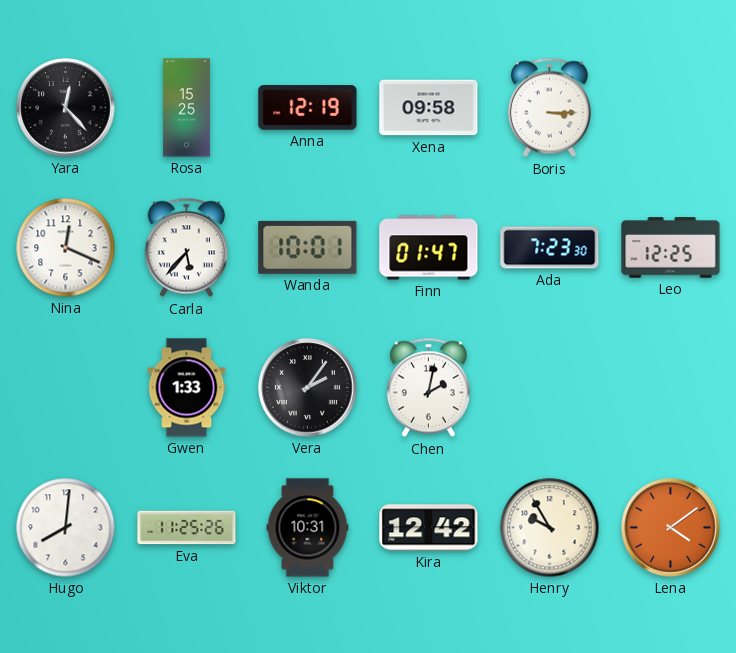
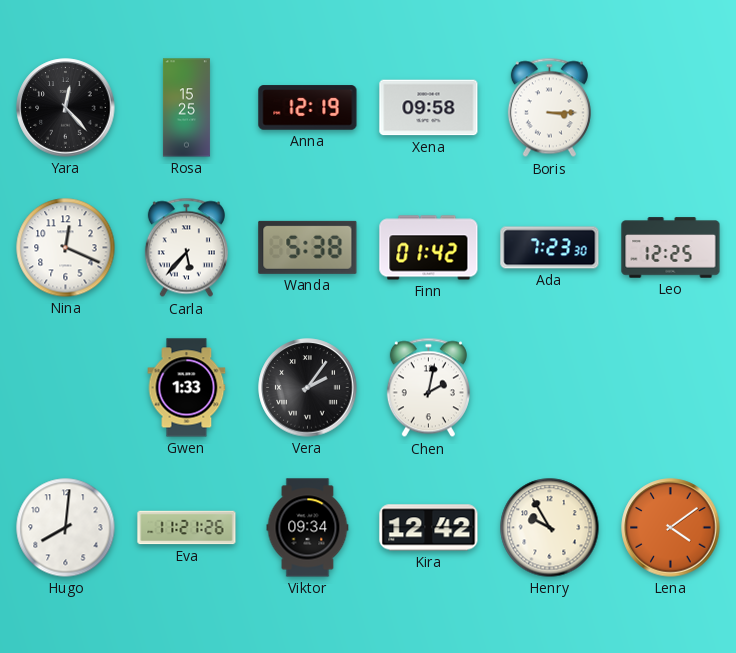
Wanda: 10:01 -> 5:38
Finn: 01:47 -> 01:42
Eva: 11:25 -> 11:21
Viktor: 10:31 -> 09:34
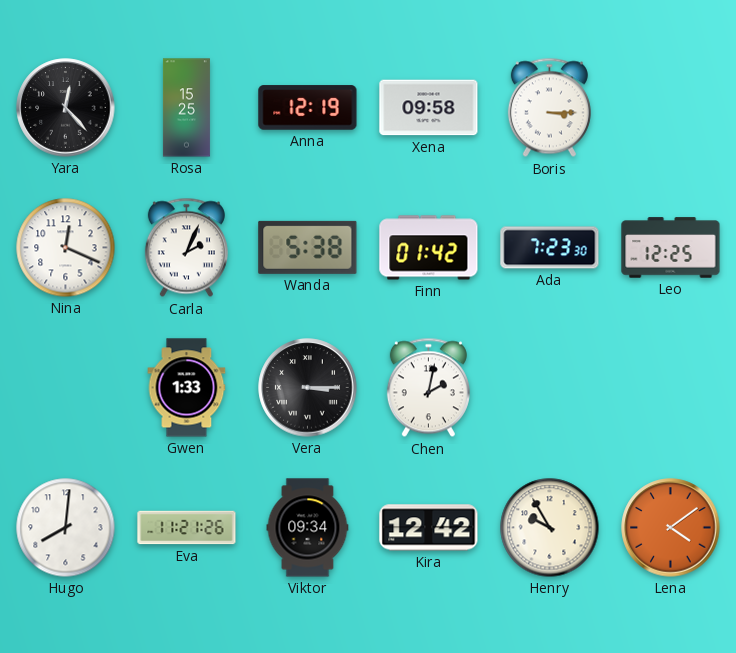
Carla: 5:37 -> 2:04
Vera: 2:06 -> 3:15
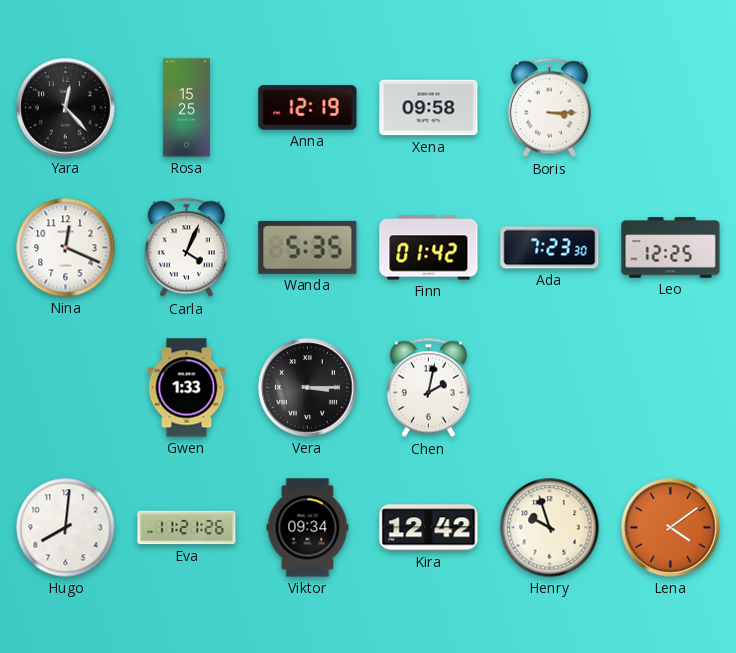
Carla: 2:04 -> 4:04
Wanda: 5:38 -> 5:35
Henry: 9:55 -> 9:57
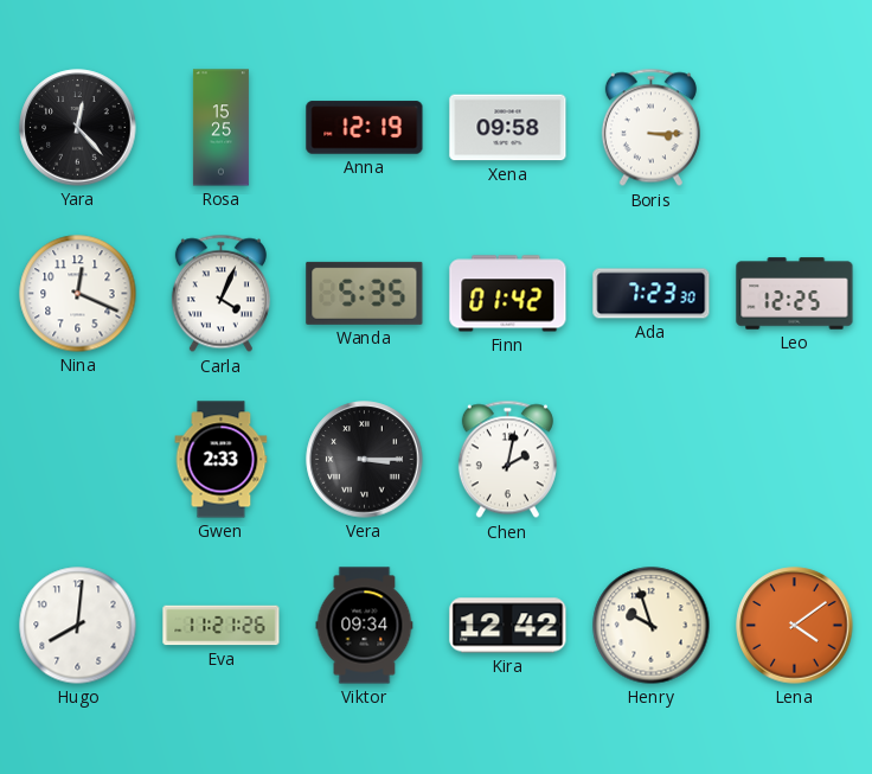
Gwen: 1:33 -> 2:33
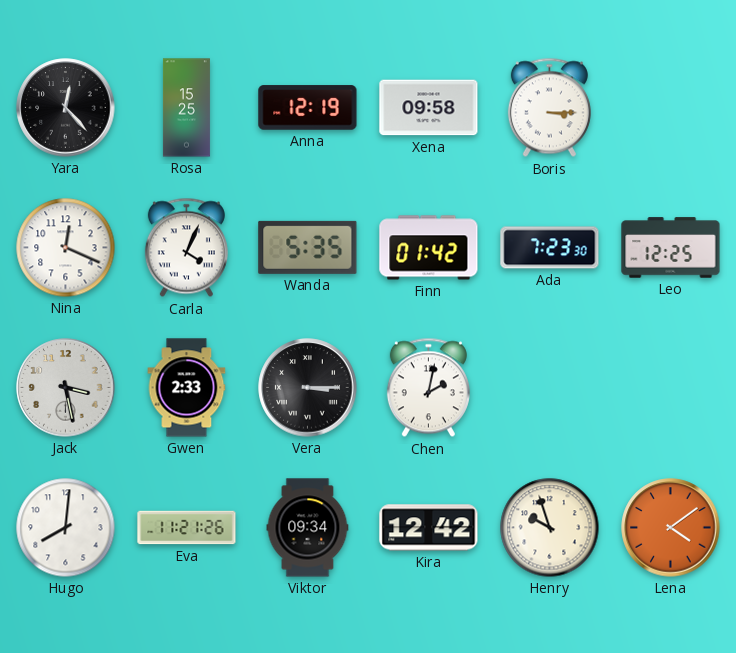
Jack: none -> 3:28
